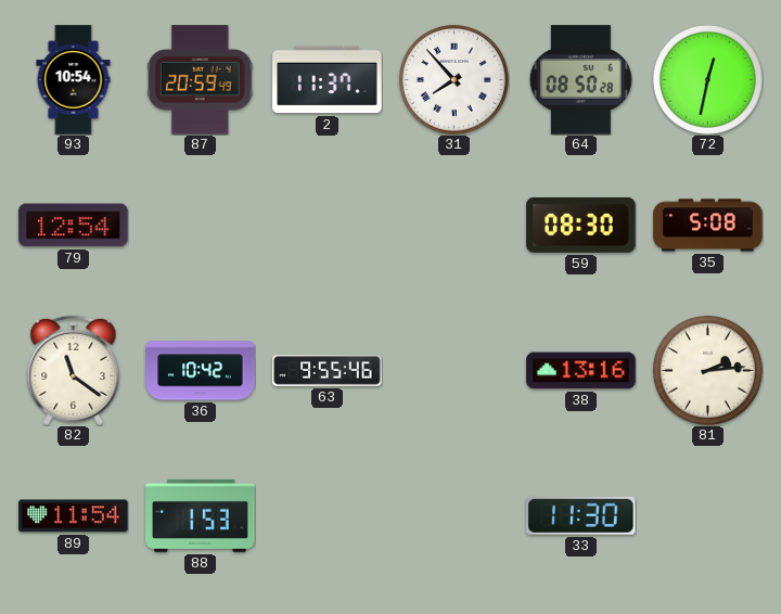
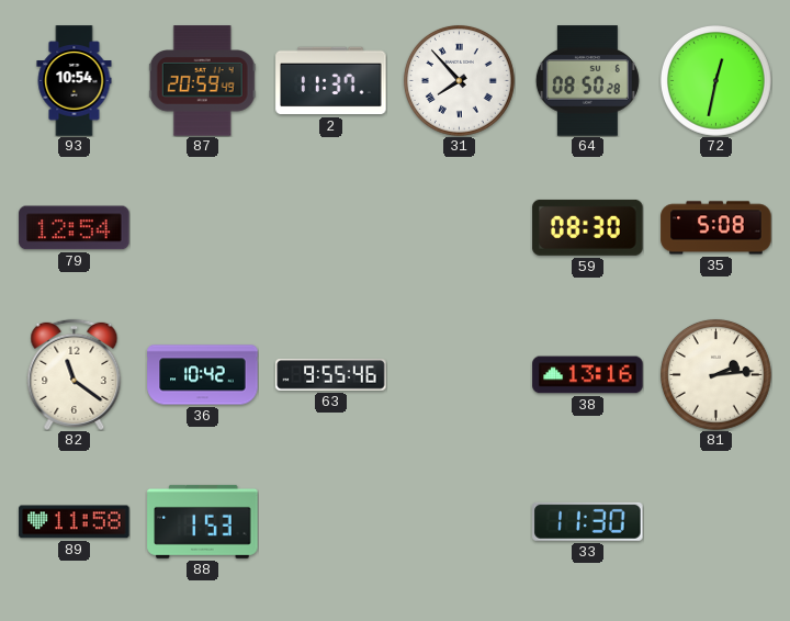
89: 11:54 -> 11:58
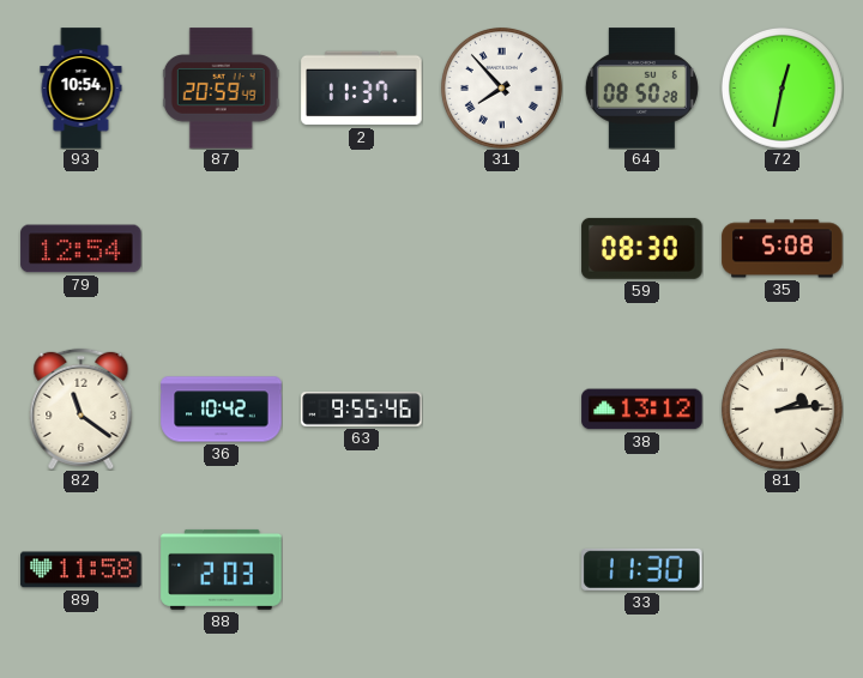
38: 13:16 -> 13:12
88: 1:53 -> 2:03
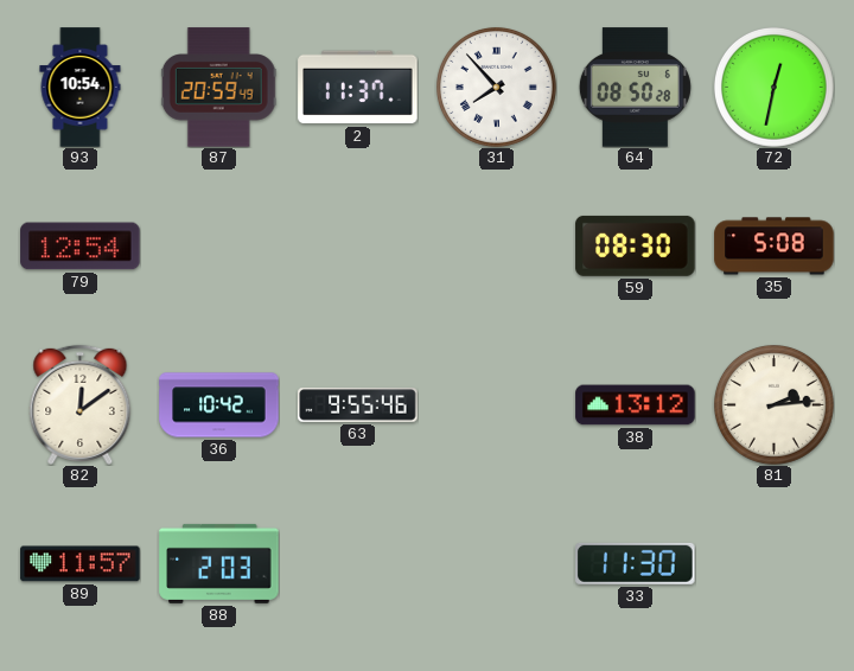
82: 11:21 -> 12:09
89: 11:58 -> 11:57
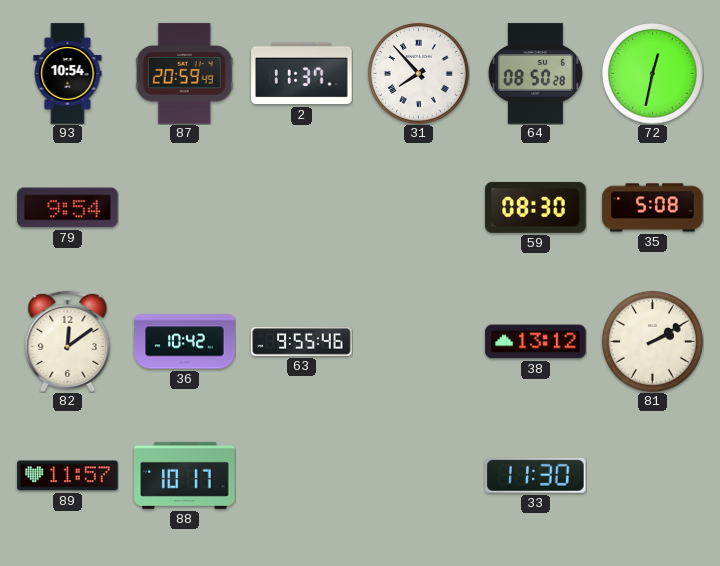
79: 12:54 -> 9:54
81: 2:14 -> 2:10
88: 2:03 -> 10:17
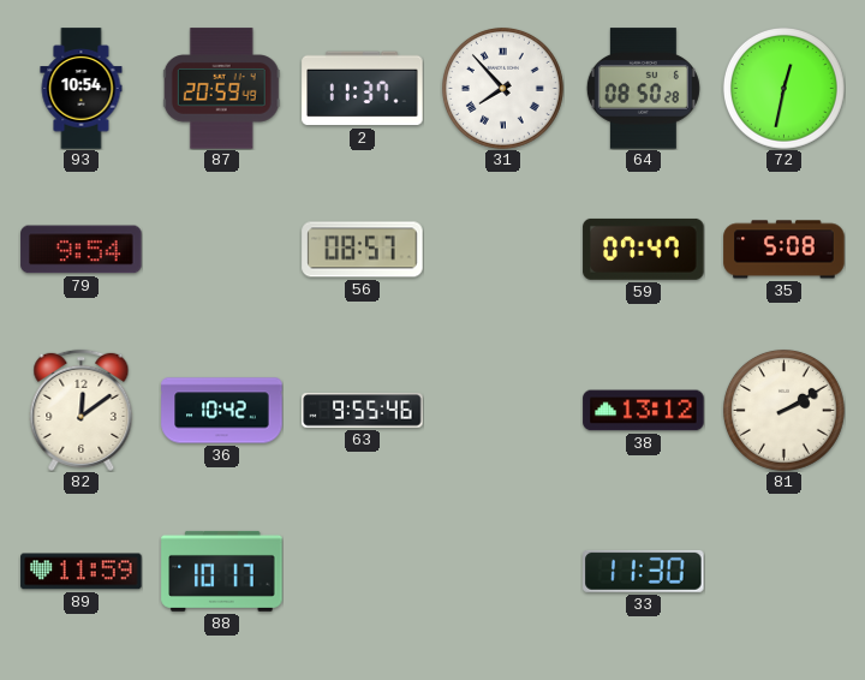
56: none -> 08:57
59: 08:30 -> 07:47
89: 11:57 -> 11:59
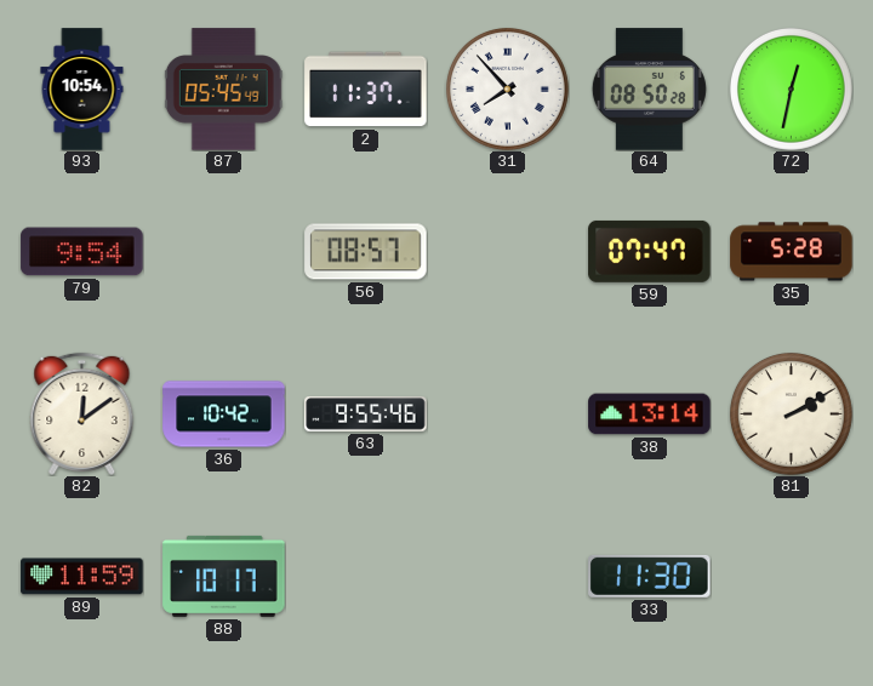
87: 20:59 -> 05:45
35: 5:08 -> 5:28
38: 13:12 -> 13:14
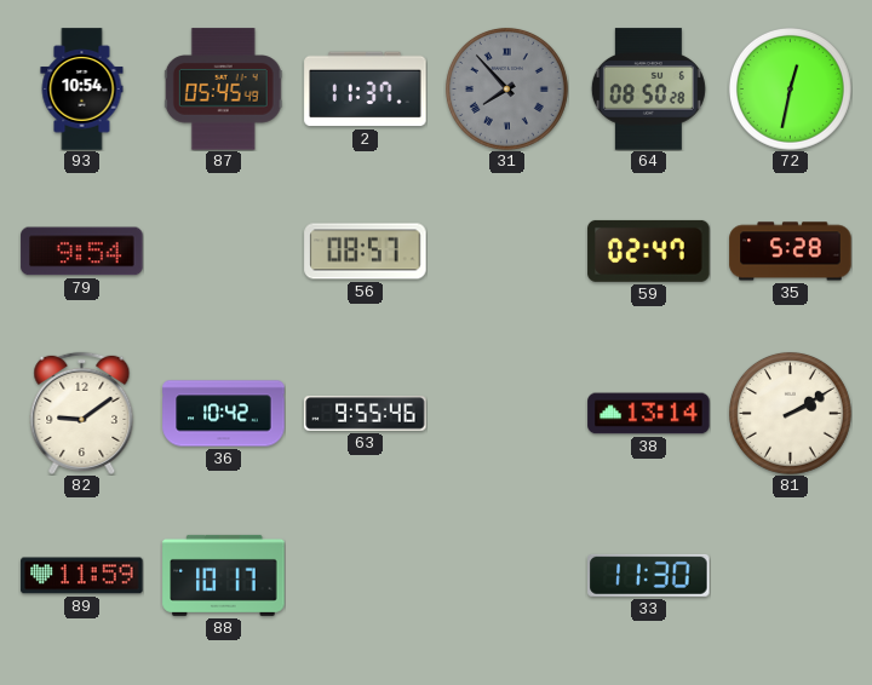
31 dial: white -> grey
59: 07:47 -> 02:47
82: 12:09 -> 9:09
